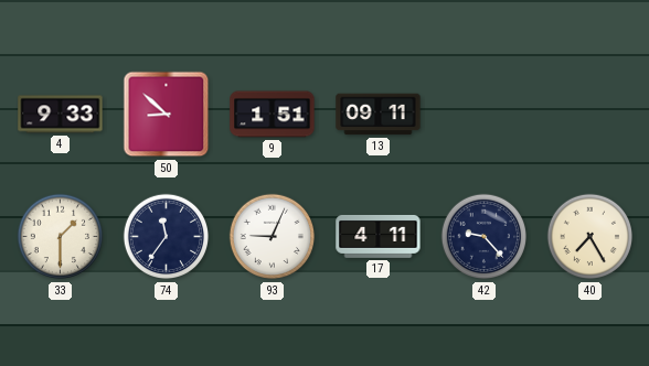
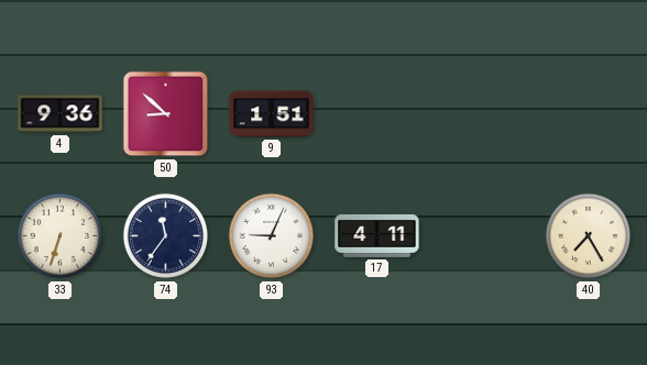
4: 9:33 -> 9:36
13: 09:11 -> none
33: 1:30 -> 6:33
42: 9:23 -> none
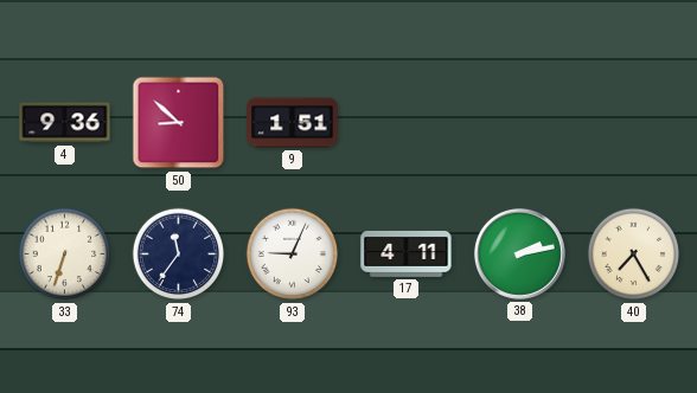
38: none -> 2:13
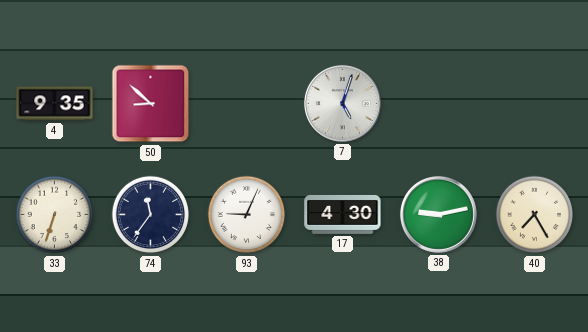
4: 9:36 -> 9:35
9: 1:51 -> none
7: none -> 5:03
17: 4:11 -> 4:30
38: 2:13 -> 9:13
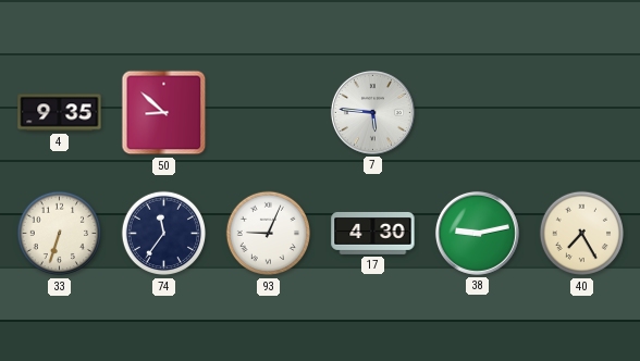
7: 5:03 -> 5:46
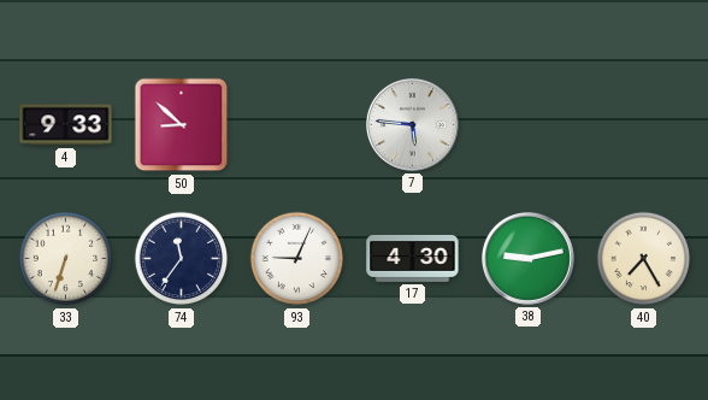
4: 9:35 -> 9:33
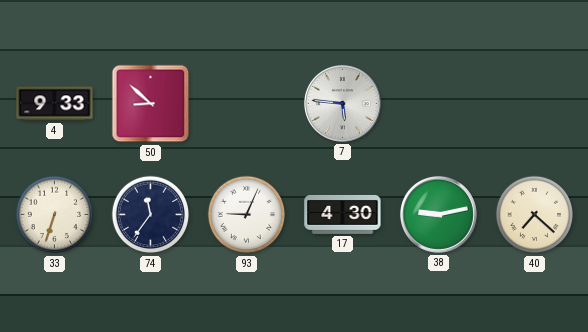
40: 7:25 -> 7:22
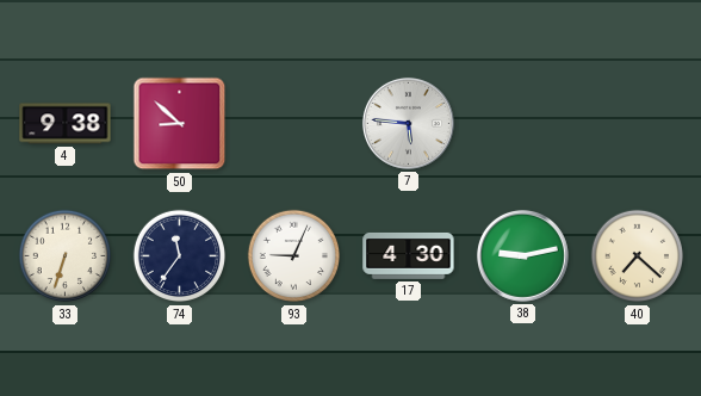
4: 9:33 -> 9:38
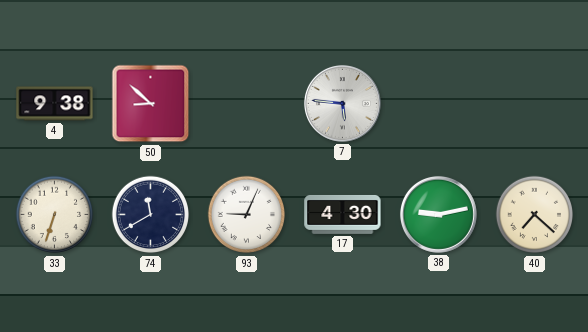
74: 11:36 -> 11:40
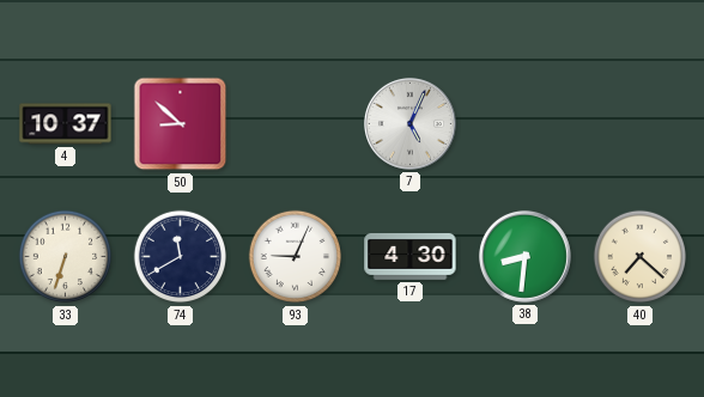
4: 9:38 -> 10:37
7: 5:46 -> 5:04
38: 9:13 -> 8:31
